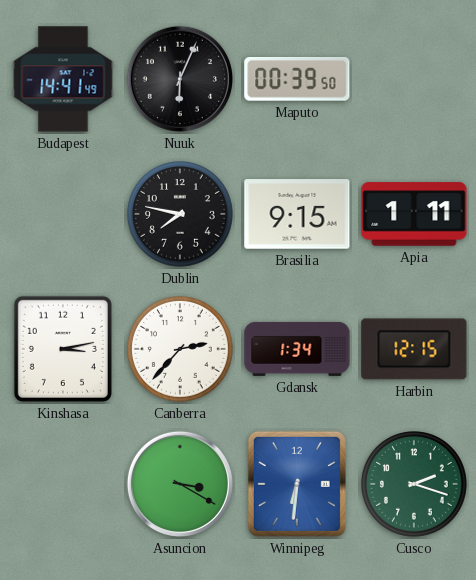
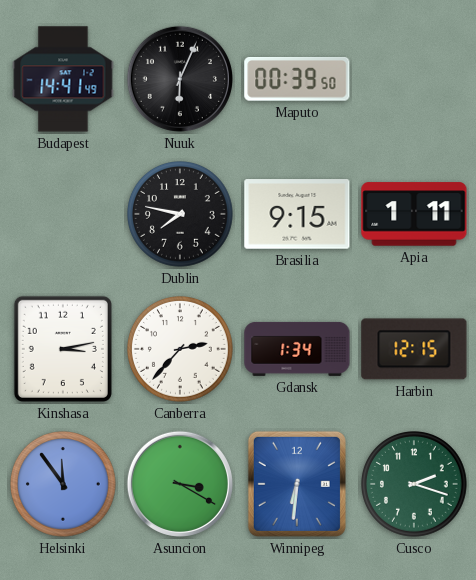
Helsinki: none -> 11:54
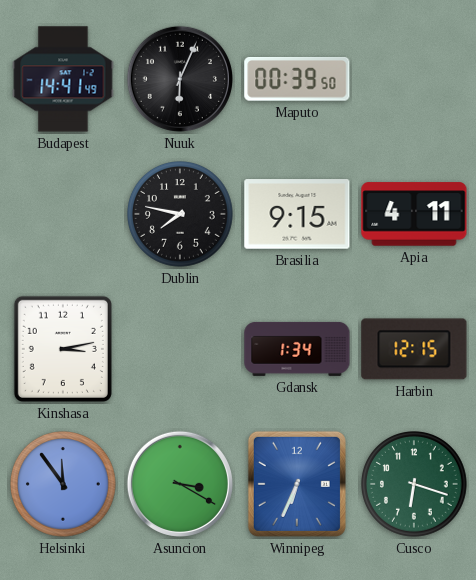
Apia: 1:11 -> 4:11
Canberra: 2:37 -> none
Winnipeg: 6:31 -> 6:34
Cusco: 2:18 -> 6:18
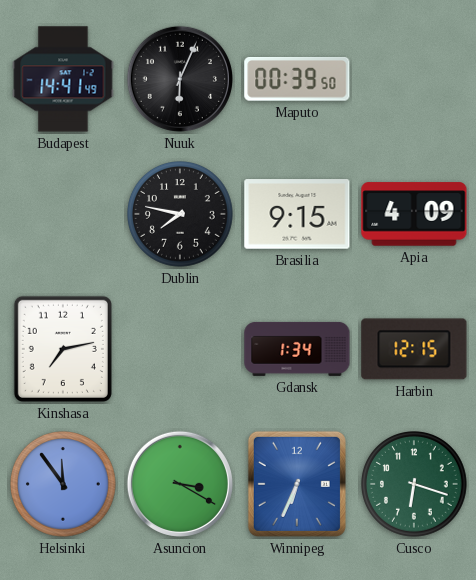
Apia: 4:11 -> 4:09
Kinshasa: 3:13 -> 7:13
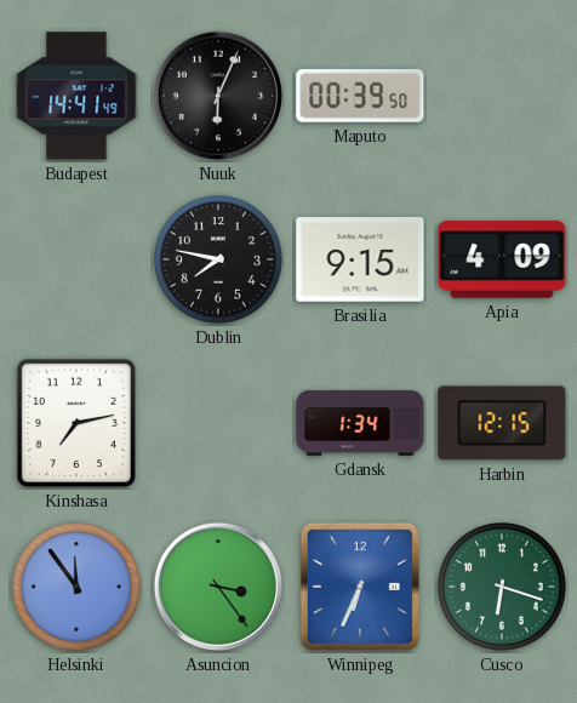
Asuncion: 3:20 -> 3:24
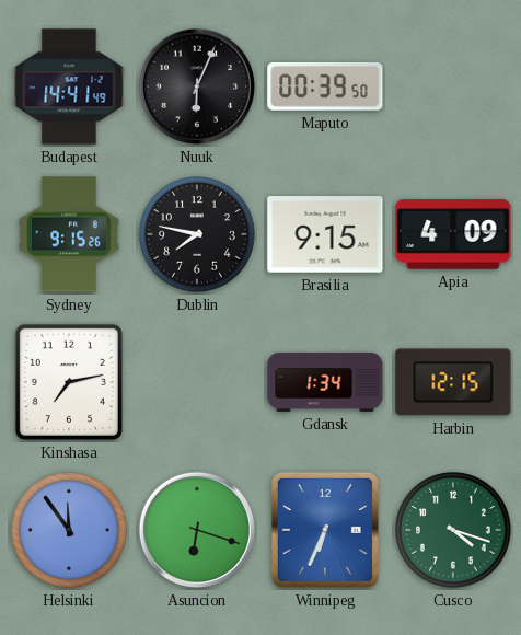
Sydney: none -> 9:15
Asuncion: 3:24 -> 6:18
Cusco: 6:18 -> 4:18
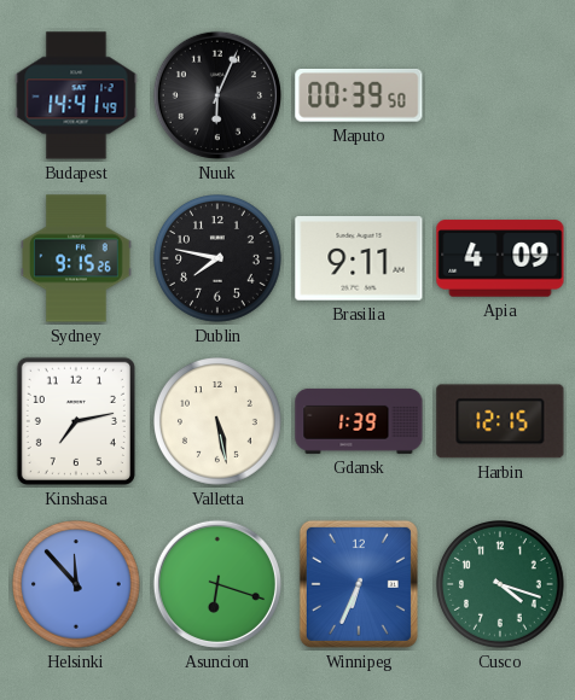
Brasilia: 9:15 -> 9:11
Valletta: none -> 5:28
Gdansk: 1:34 -> 1:39
Helsinki: 11:54 -> 11:53
